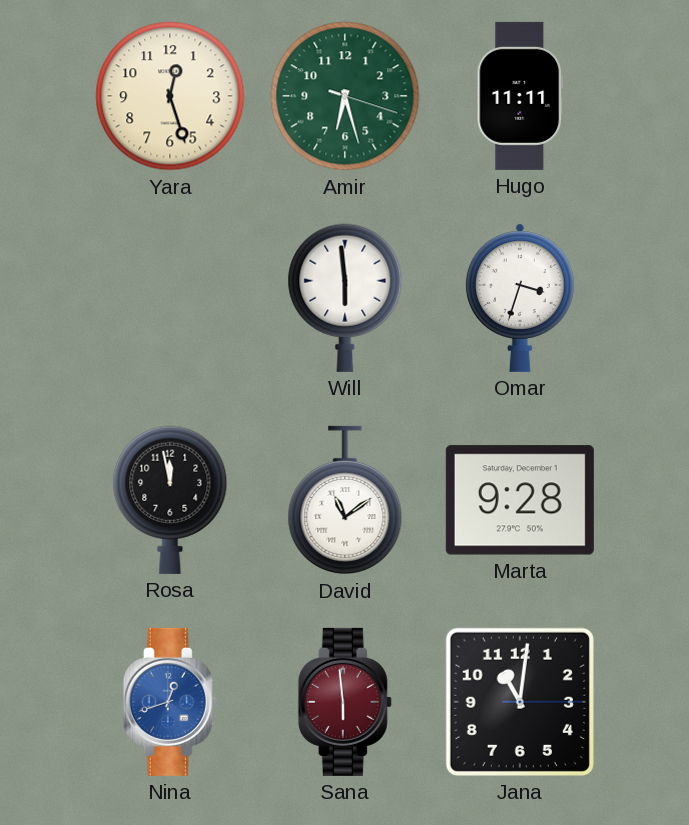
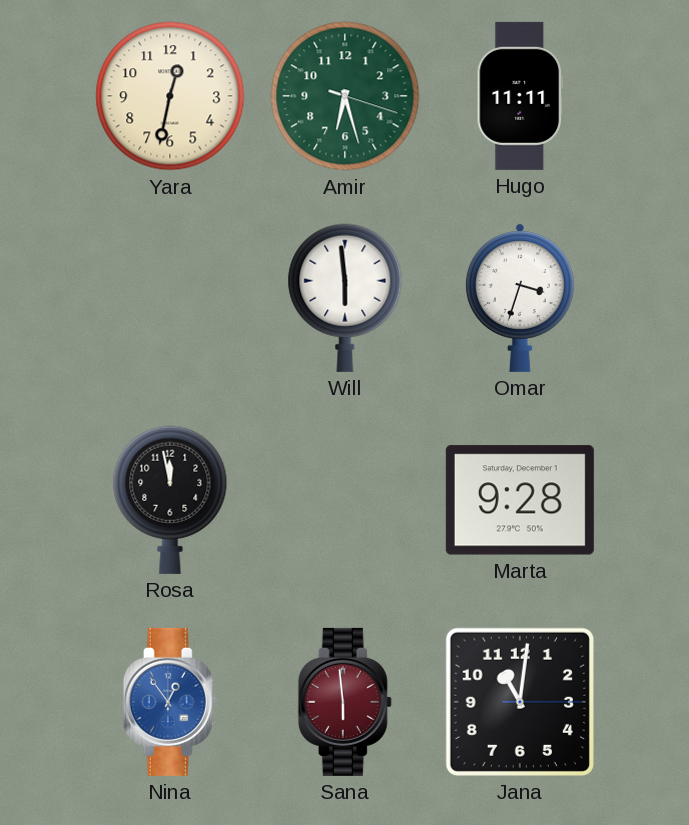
Yara: 12:27 -> 12:32
David: 11:09 -> none
Nina: 12:42 -> 12:54
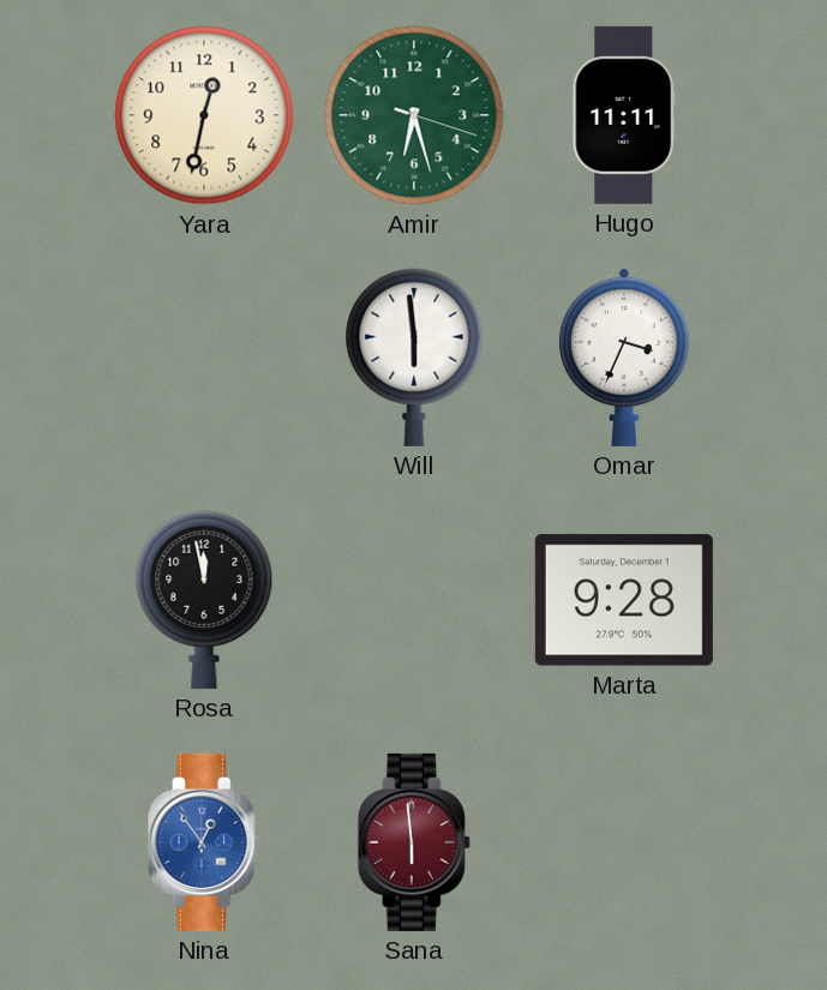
Omar: 3:33 -> 3:34
Jana: 11:01 -> none
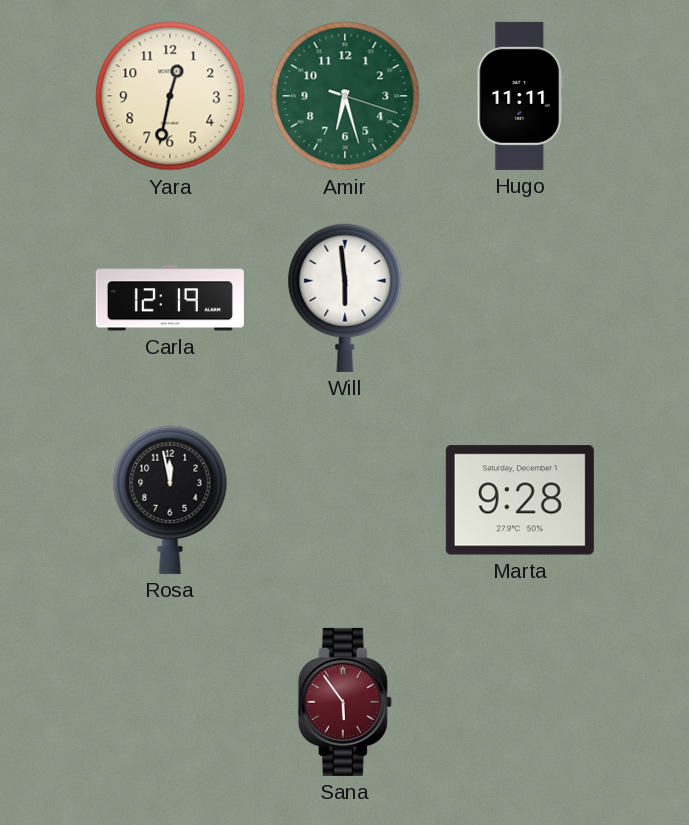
Carla: none -> 12:19
Omar: 3:34 -> none
Nina: 12:54 -> none
Sana: 5:59 -> 5:54
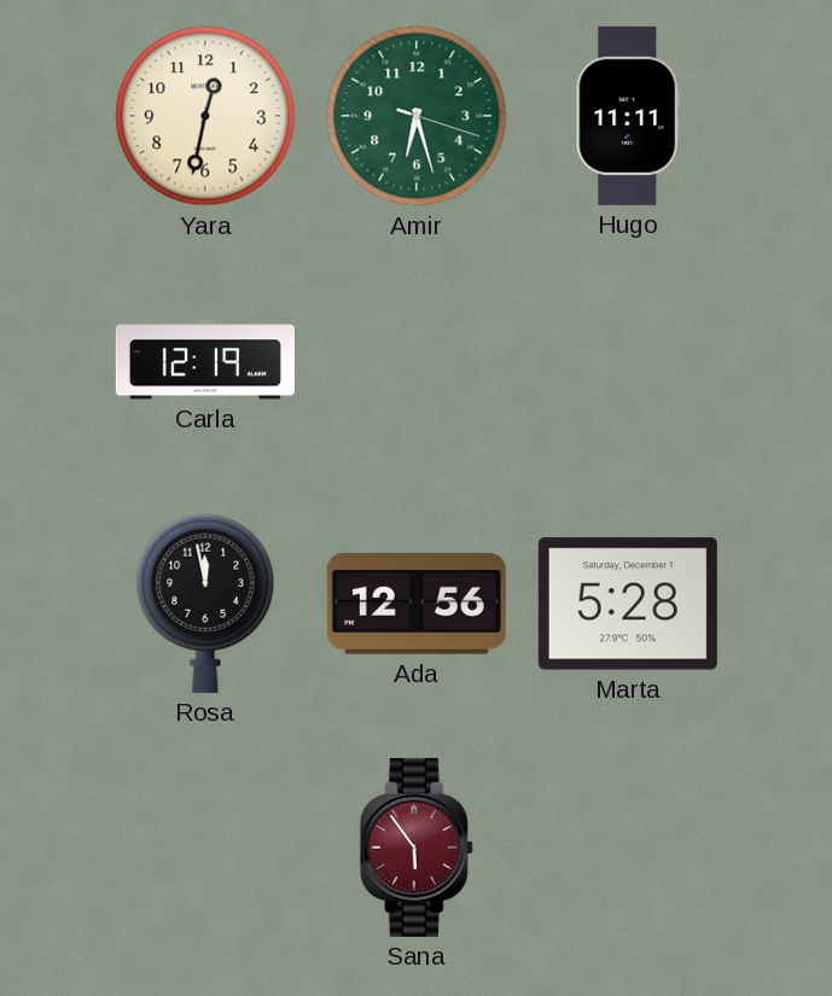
Will: 5:59 -> none
Ada: none -> 12:56
Marta: 9:28 -> 5:28
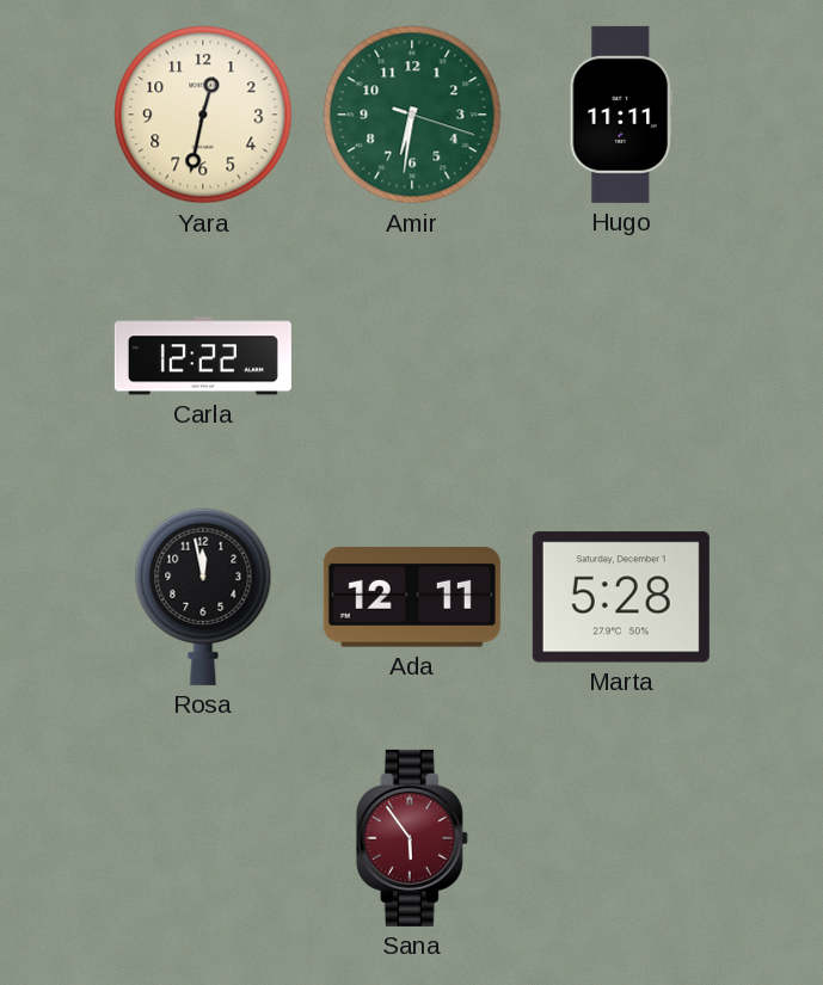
Amir: 6:27 -> 6:31
Carla: 12:19 -> 12:22
Ada: 12:56 -> 12:11
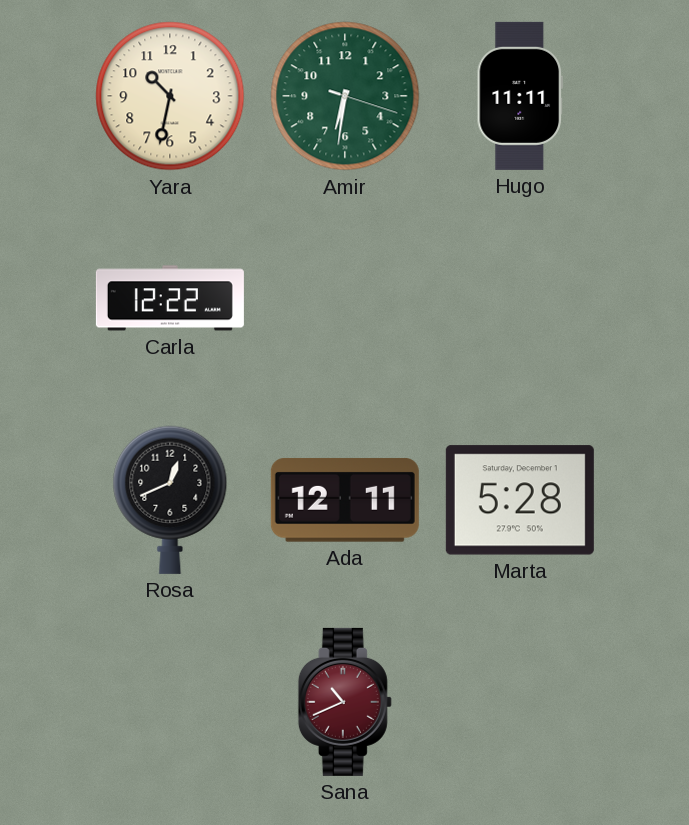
Yara: 12:32 -> 10:32
Rosa: 11:58 -> 12:41
Sana: 5:54 -> 10:41
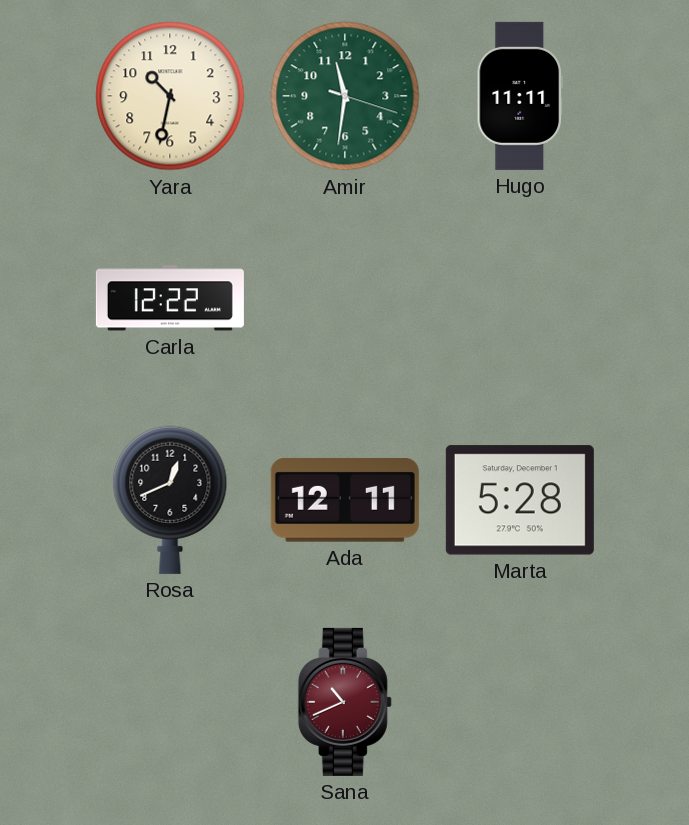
Amir: 6:31 -> 11:31
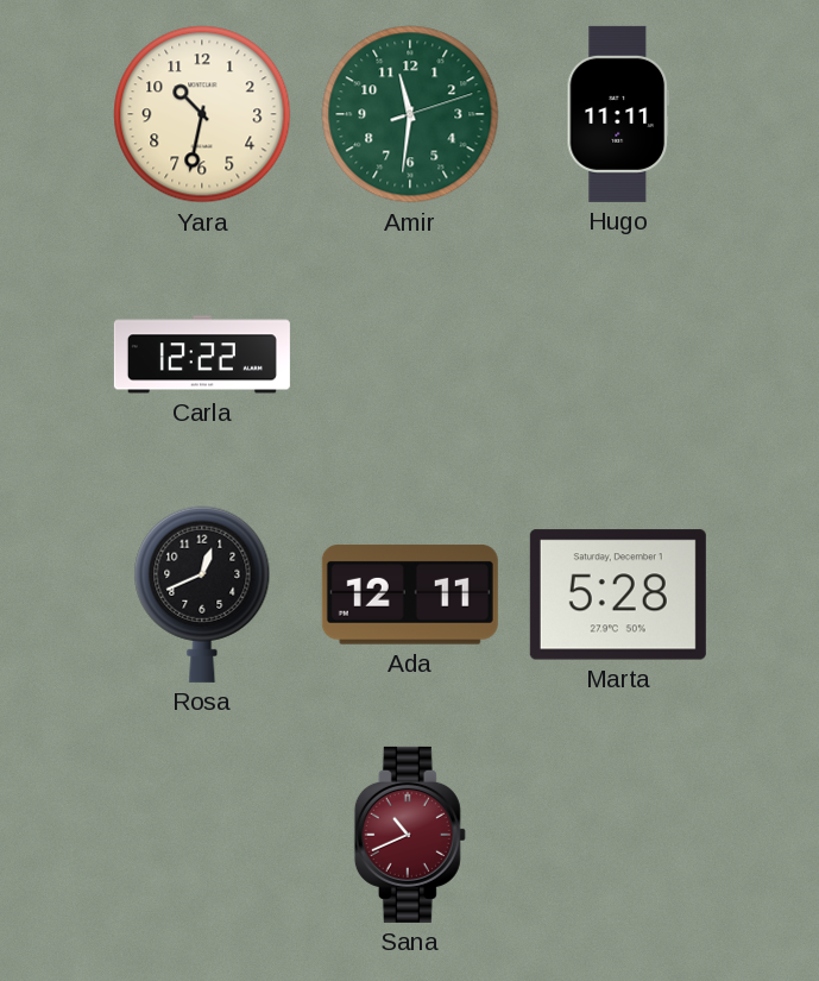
Amir: 11:31:18 -> 11:31:12
